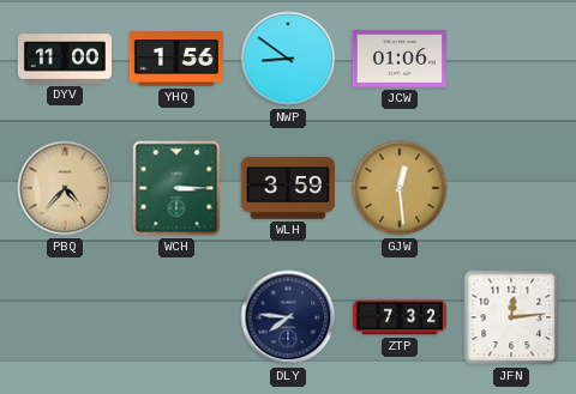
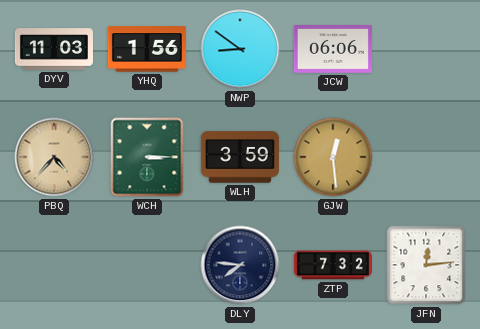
DYV: 11:00 -> 11:03
JCW: 01:06 -> 06:06
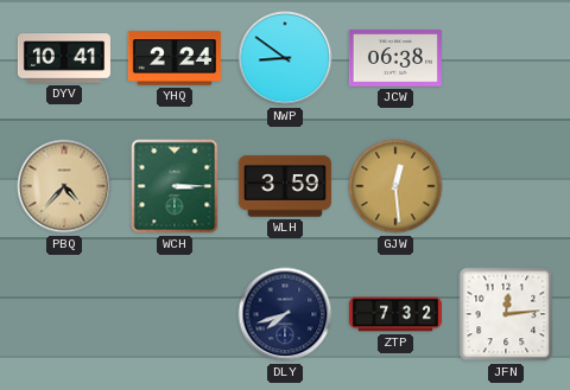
DYV: 11:03 -> 10:41
YHQ: 1:56 -> 2:24
JCW: 06:06 -> 06:38
DLY: 7:46 -> 7:42
